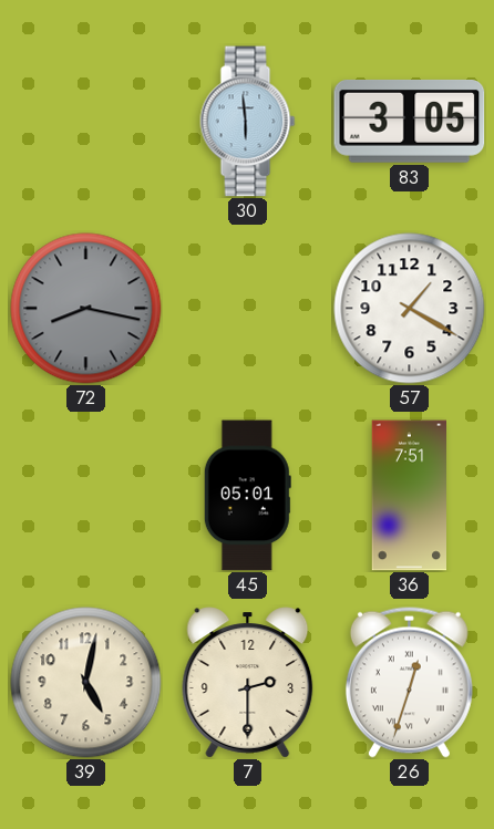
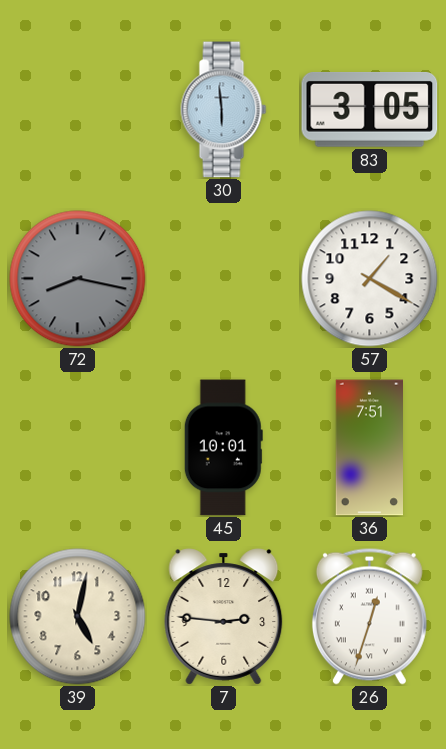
45: 05:01 -> 10:01
7: 2:30 -> 2:46
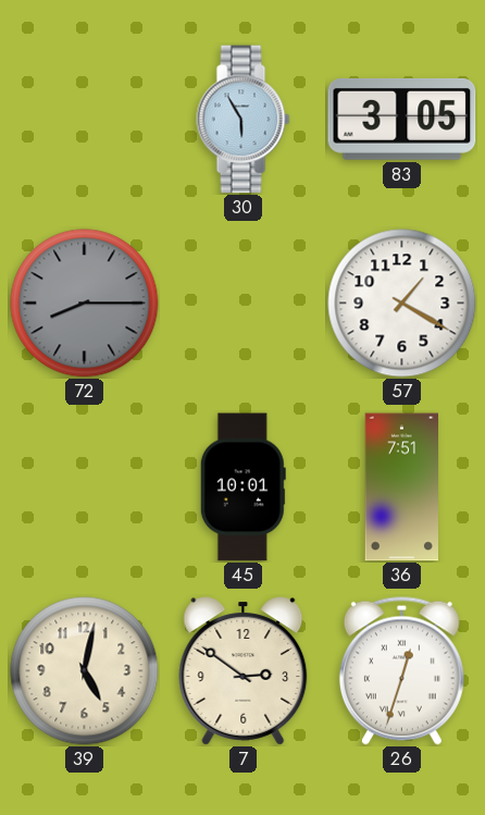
30: 5:59 -> 5:55
72: 8:17 -> 8:15
7: 2:46 -> 2:51
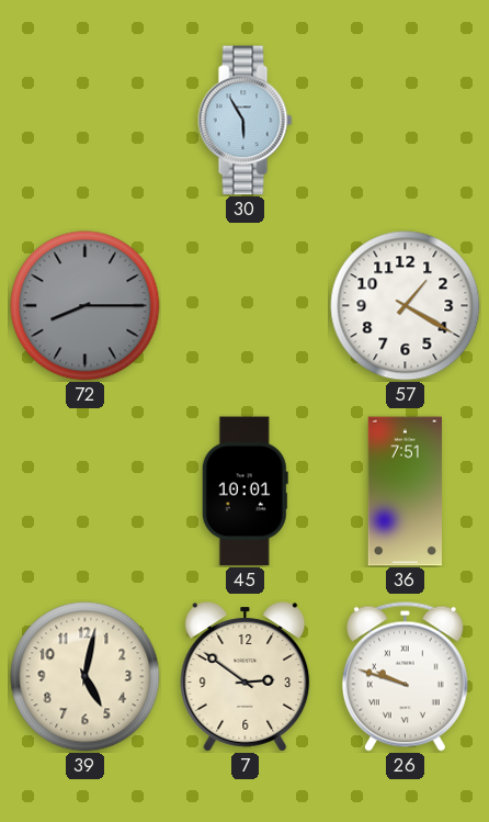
83: 3:05 -> none
26: 12:33 -> 9:48
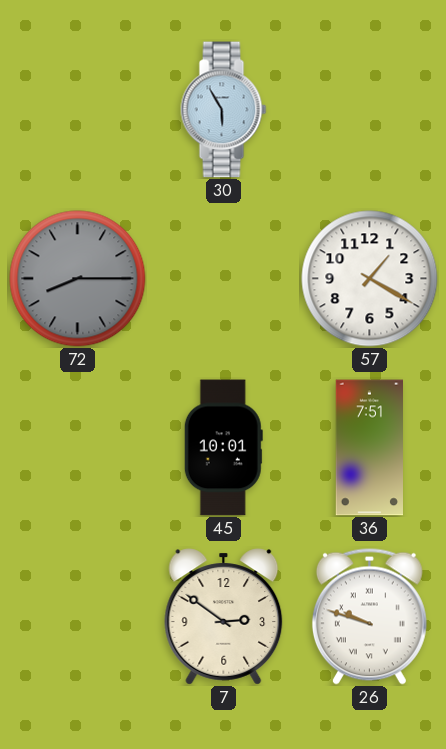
39: 5:02 -> none
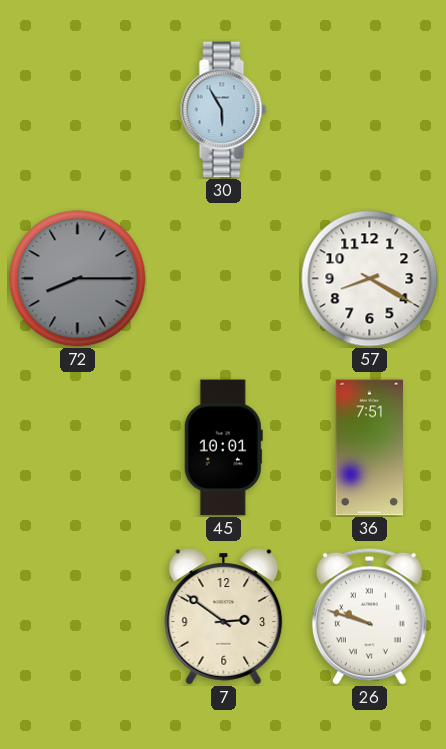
57: 1:20 -> 8:20
